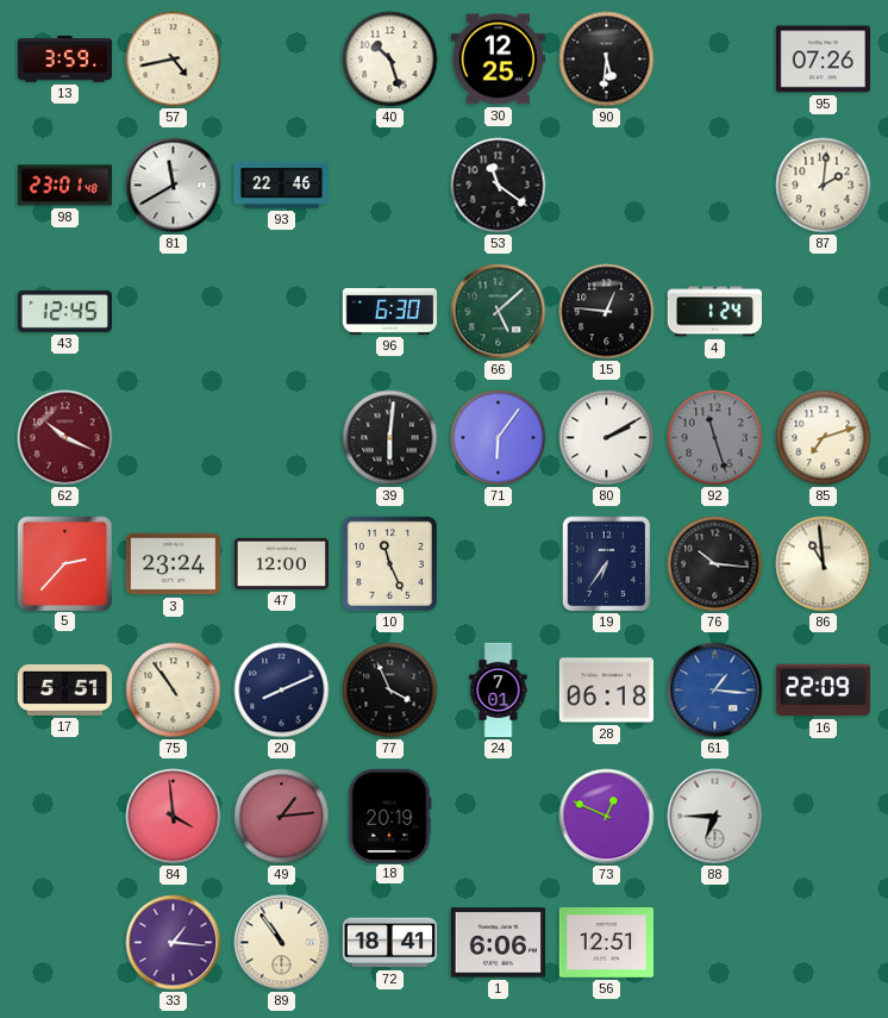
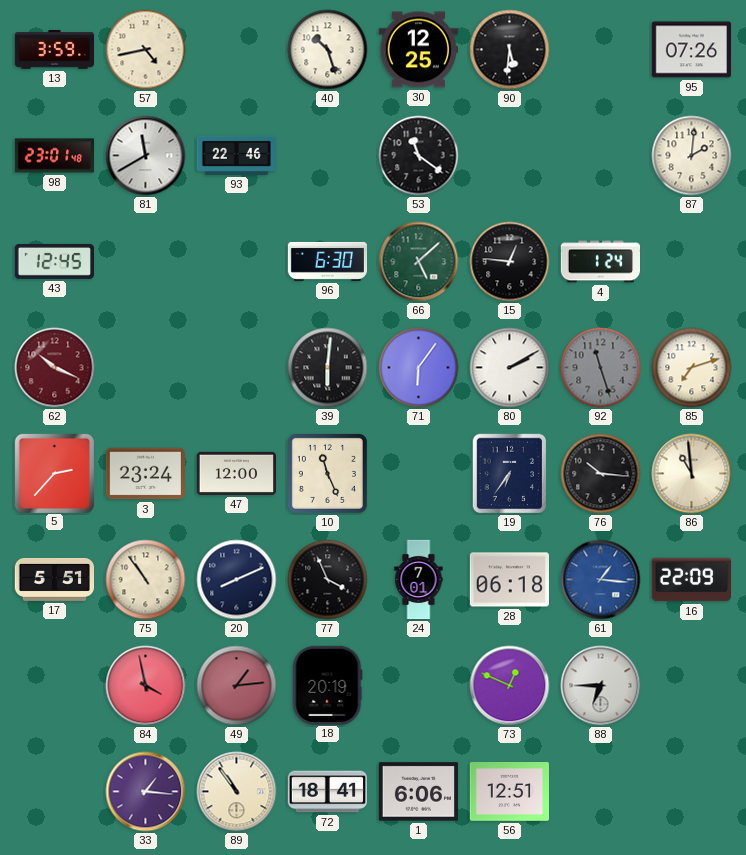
84: 3:59 -> 3:58
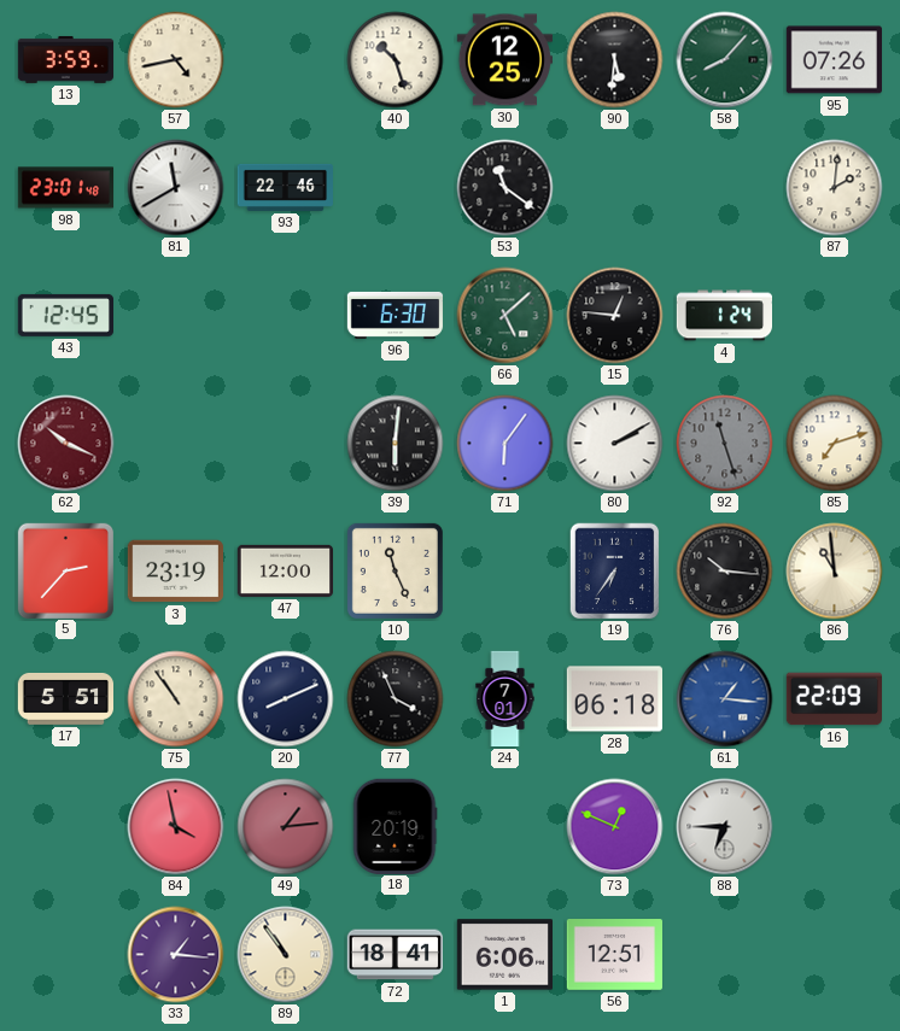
58: none -> 8:07
3: 23:24 -> 23:19
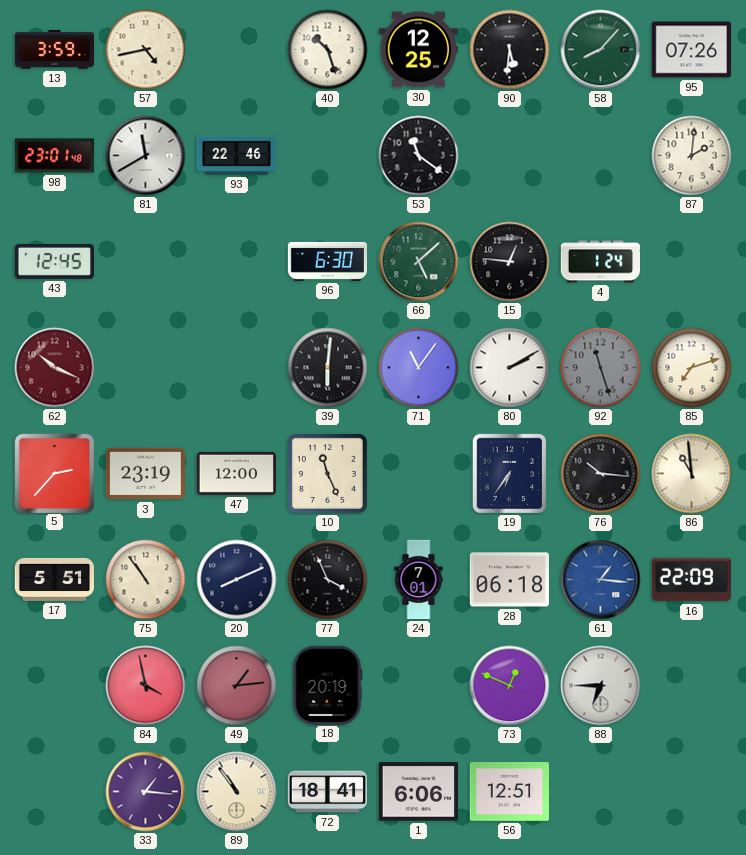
71: 6:06 -> 11:06
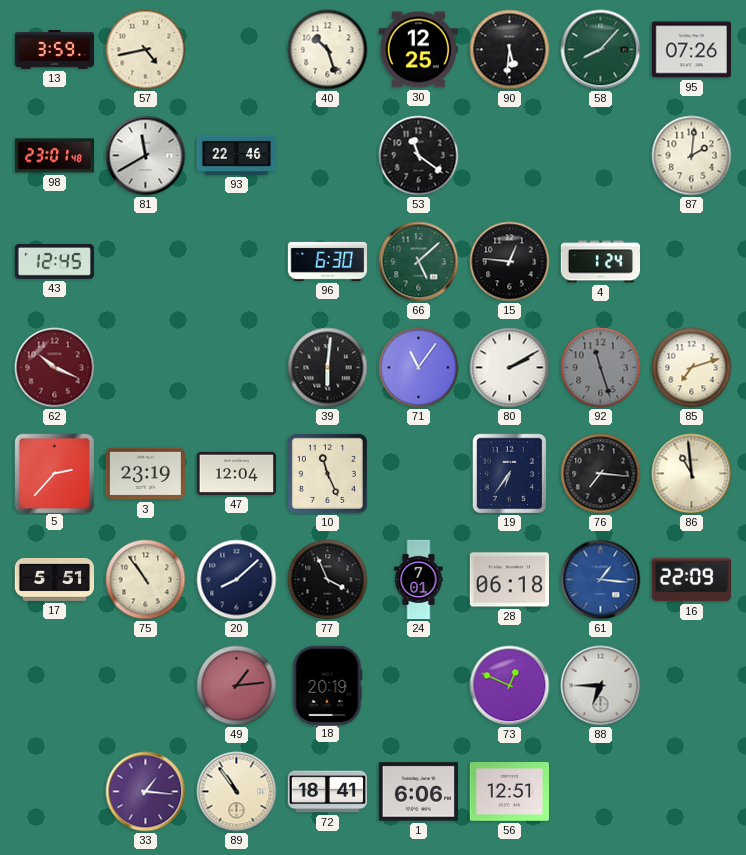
47: 12:00 -> 12:04
76: 10:16 -> 7:16
20: 8:11 -> 8:08
84: 3:58 -> none
